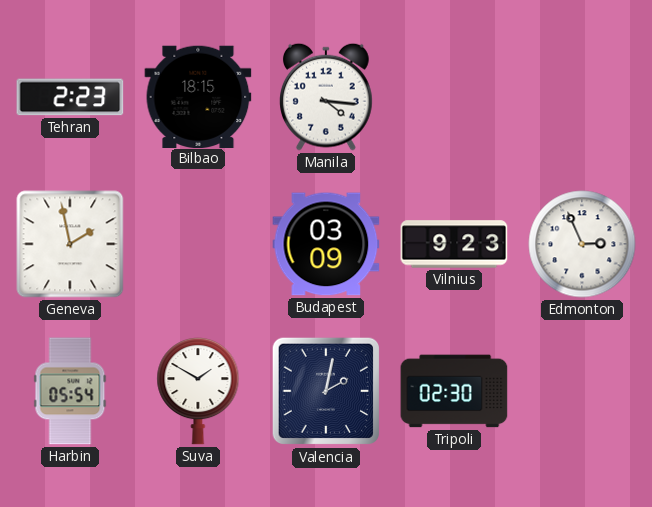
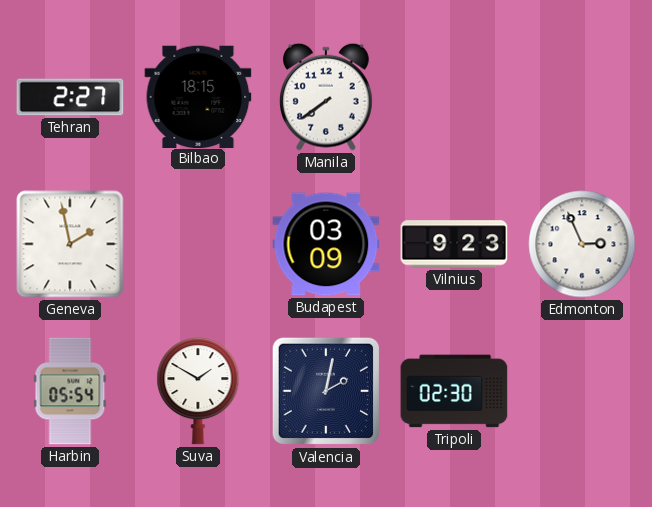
Tehran: 2:23 -> 2:27
Manila: 4:16 -> 7:39
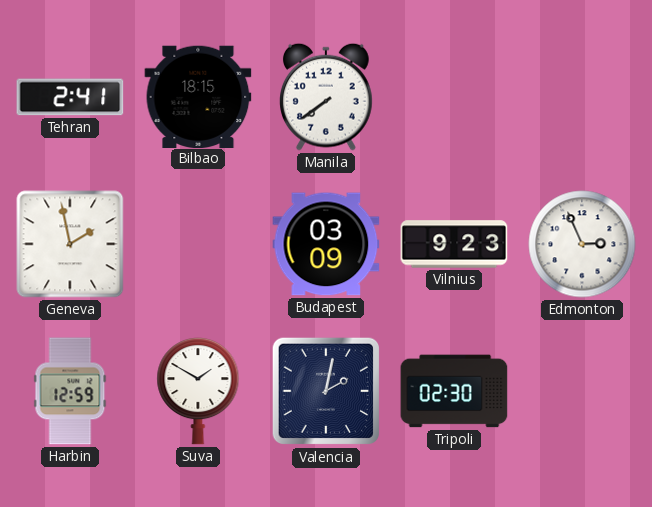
Tehran: 2:27 -> 2:41
Harbin: 05:54 -> 12:59
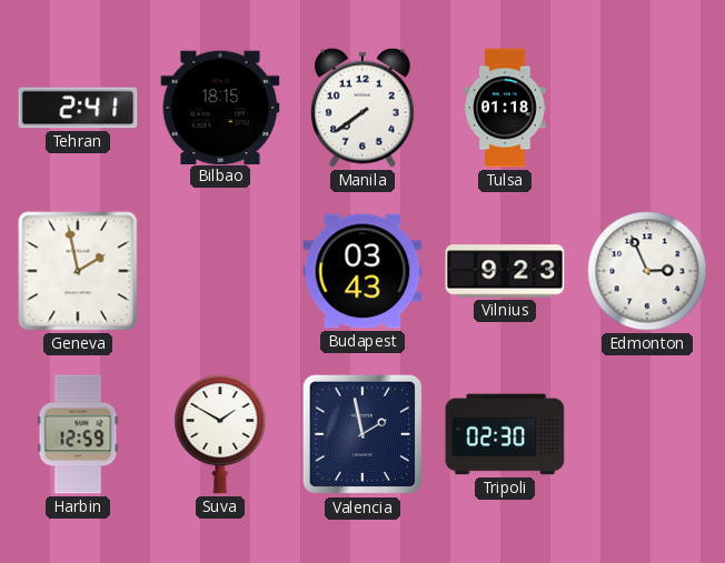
Tulsa: none -> 01:18
Budapest: 03:09 -> 03:43
Valencia: 2:02 -> 1:58
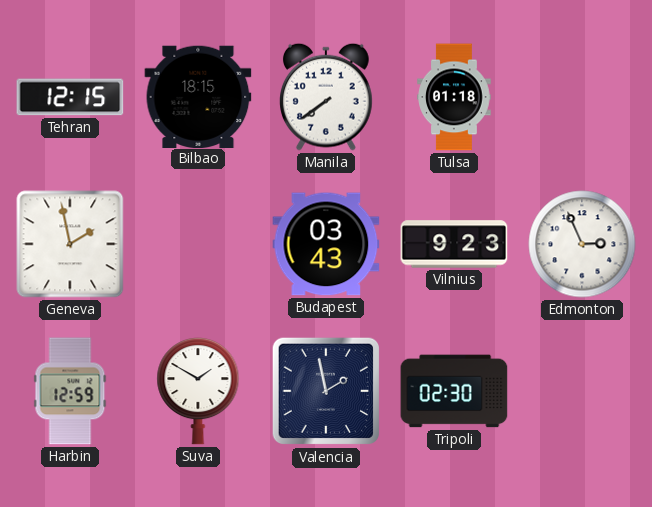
Tehran: 2:41 -> 12:15
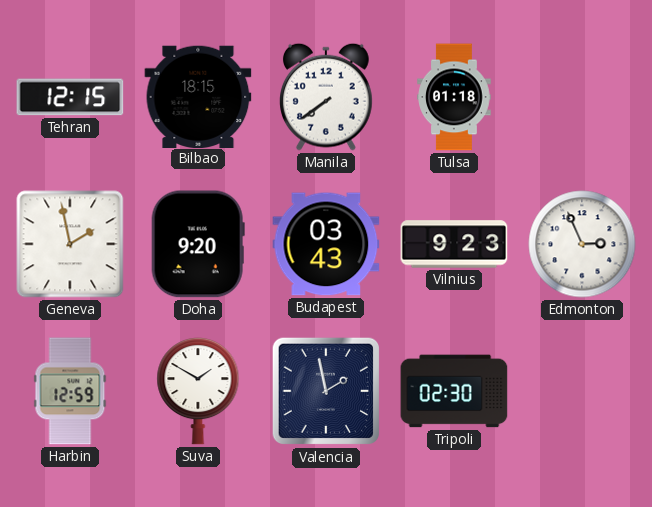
Doha: none -> 9:20
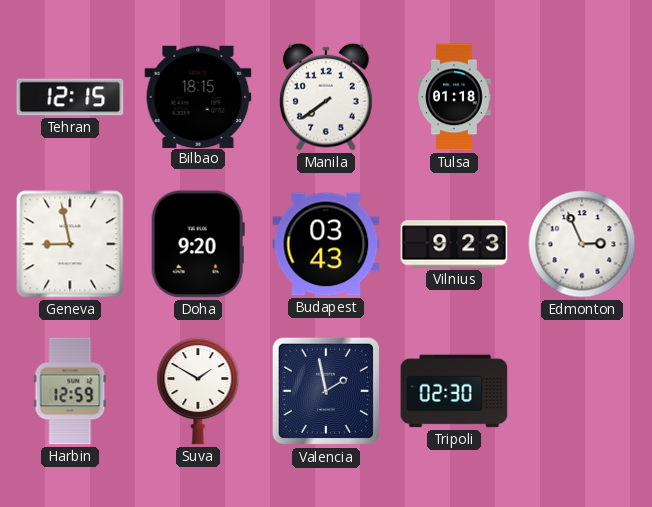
Geneva: 1:58 -> 8:58
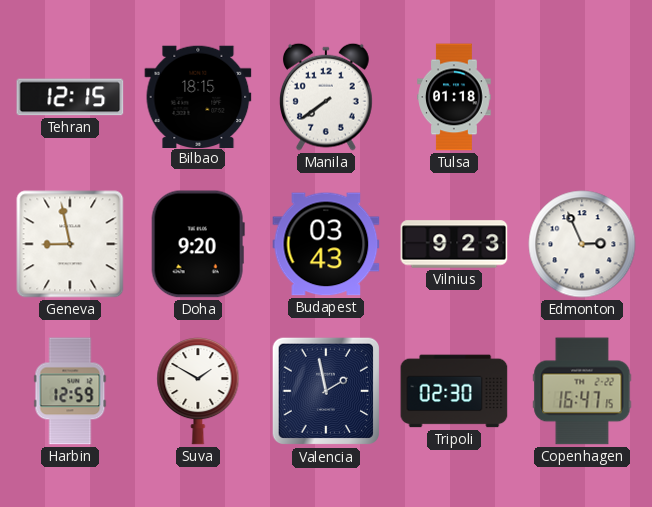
Copenhagen: none -> 16:47
